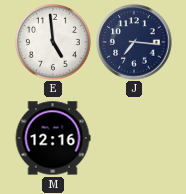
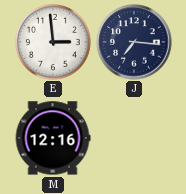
E: 4:59 -> 2:59
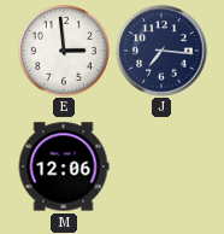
M: 12:16 -> 12:06
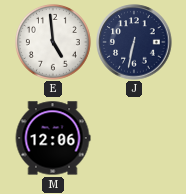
E: 2:59 -> 4:59
J: 7:16 -> 6:32
